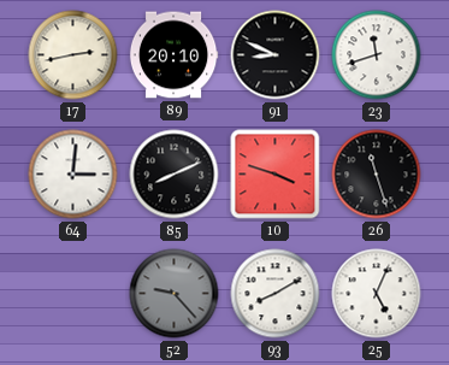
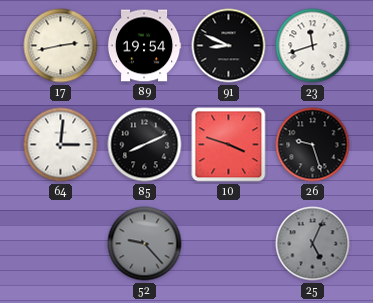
89: 20:10 -> 19:54
26: 11:27 -> 9:27
93: 8:10 -> none
25 dial: white -> grey
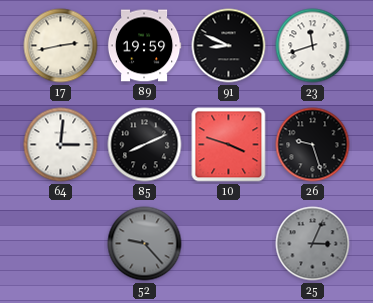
89: 19:54 -> 19:59
25: 5:04 -> 3:04
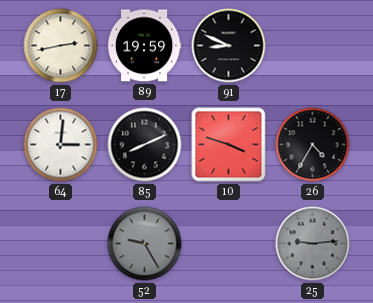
23: 11:42 -> none
26: 9:27 -> 4:35
52: 9:23 -> 9:25
25: 3:04 -> 9:14
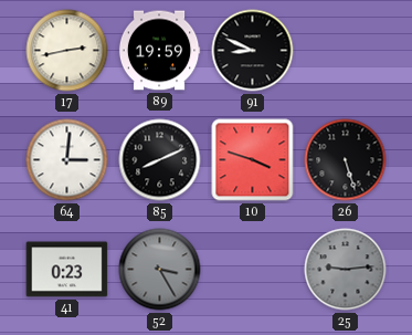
26: 4:35 -> 5:27
41: none -> 0:23
52: 9:25 -> 3:25
